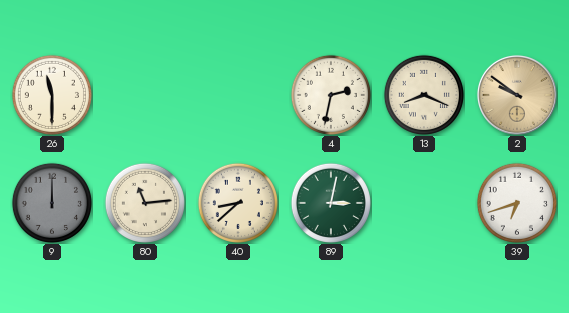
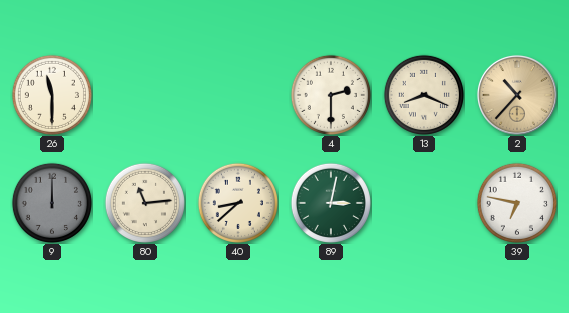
4: 2:32 -> 2:30
2: 9:51 -> 10:37
39: 6:42 -> 6:47
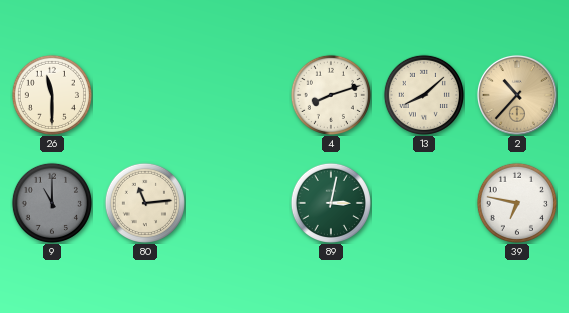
4: 2:30 -> 8:12
13: 8:19 -> 8:08
9: 12:00 -> 11:00
40: 8:38 -> none
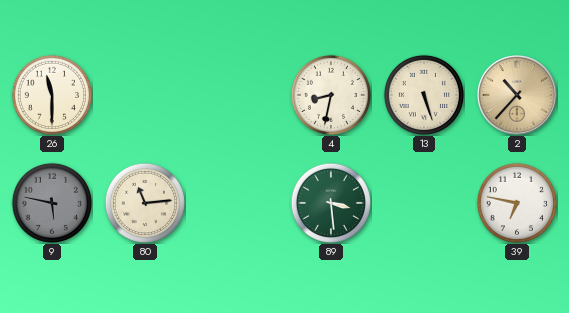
4: 8:12 -> 8:32
13: 8:08 -> 5:27
9: 11:00 -> 5:47
89: 3:02 -> 3:29
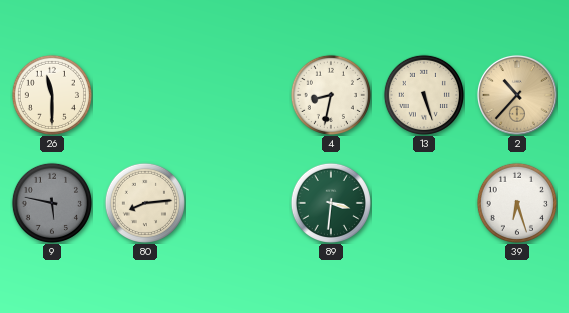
80: 11:14 -> 8:14
89: 3:29 -> 3:31
39: 6:47 -> 6:27
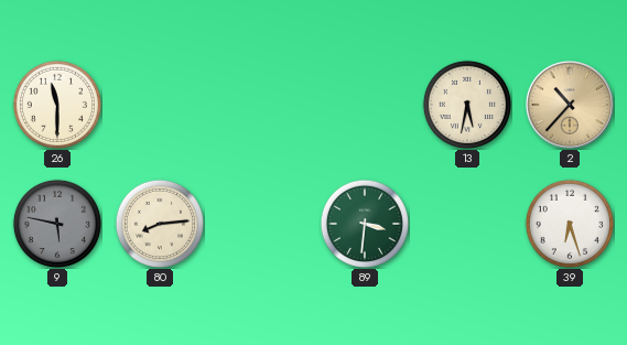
4: 8:32 -> none
13: 5:27 -> 5:32
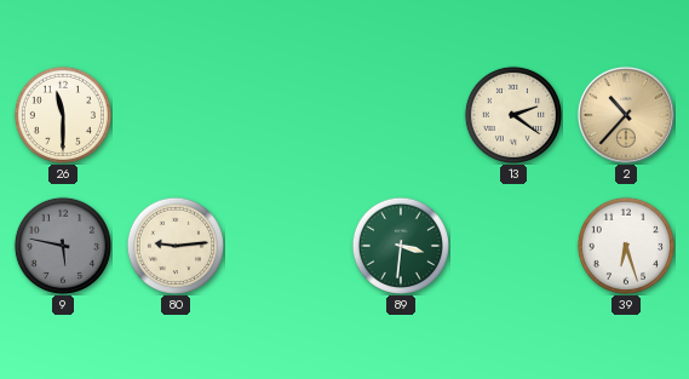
13: 5:32 -> 2:21
80: 8:14 -> 9:14
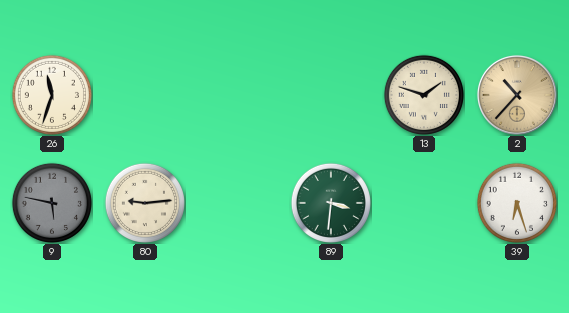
26: 11:30 -> 11:33
13: 2:21 -> 1:48
